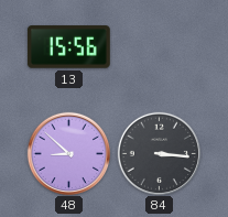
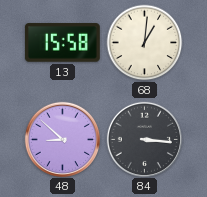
13: 15:56 -> 15:58
68: none -> 1:01
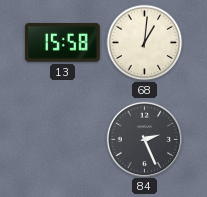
48: 8:52 -> none
84: 3:16 -> 2:26
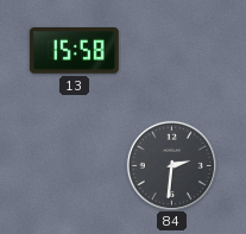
68: 1:01 -> none
84: 2:26 -> 2:31
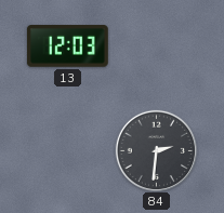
13: 15:58 -> 12:03
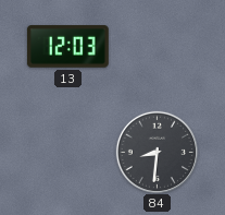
84: 2:31 -> 8:31
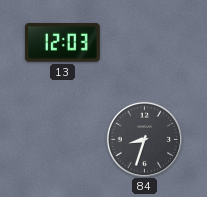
84: 8:31 -> 8:33
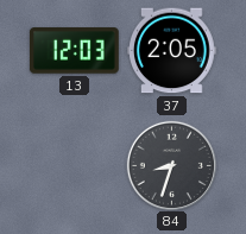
37: none -> 2:05
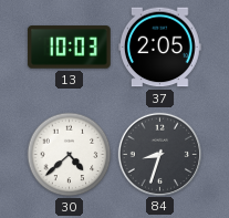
13: 12:03 -> 10:03
30: none -> 4:38
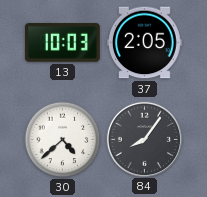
84: 8:33 -> 8:06
